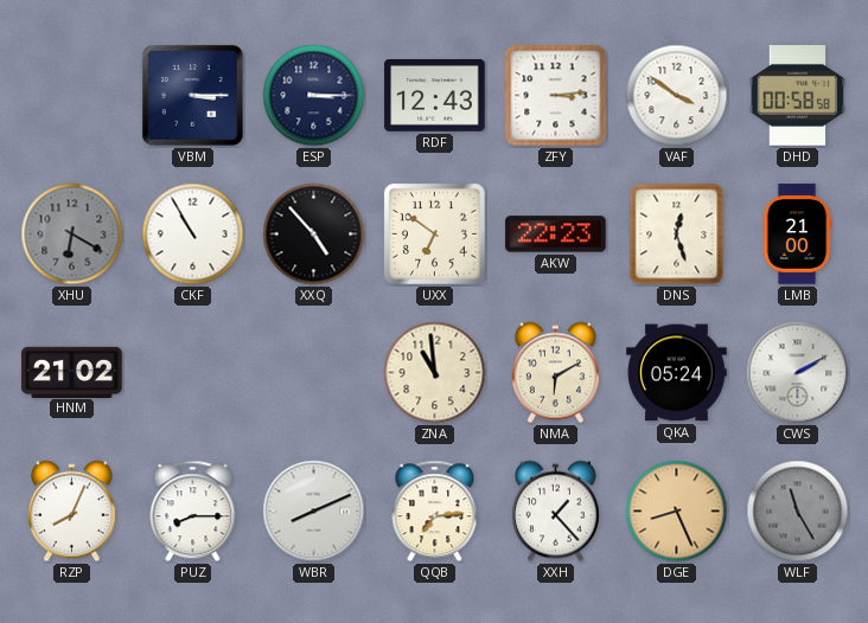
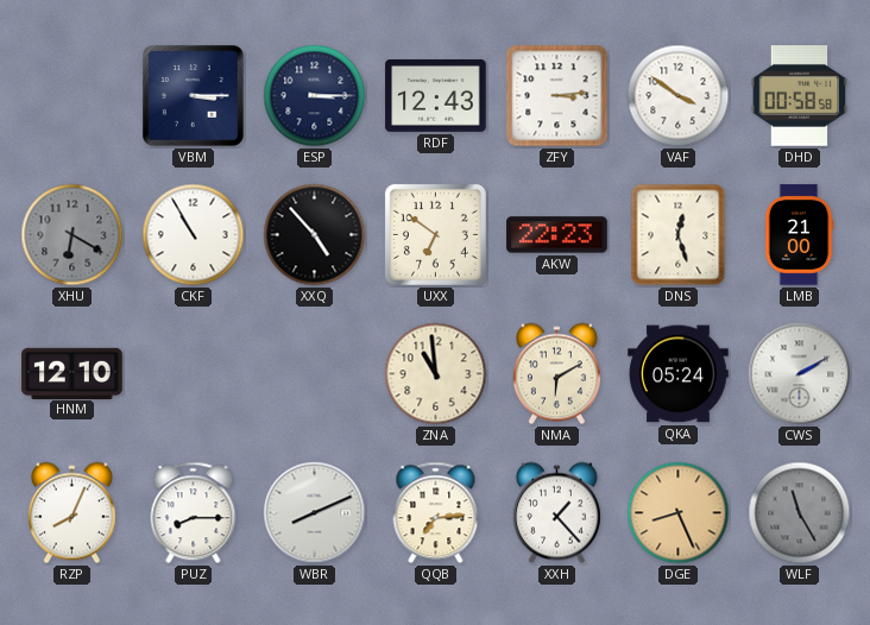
HNM: 21:02 -> 12:10
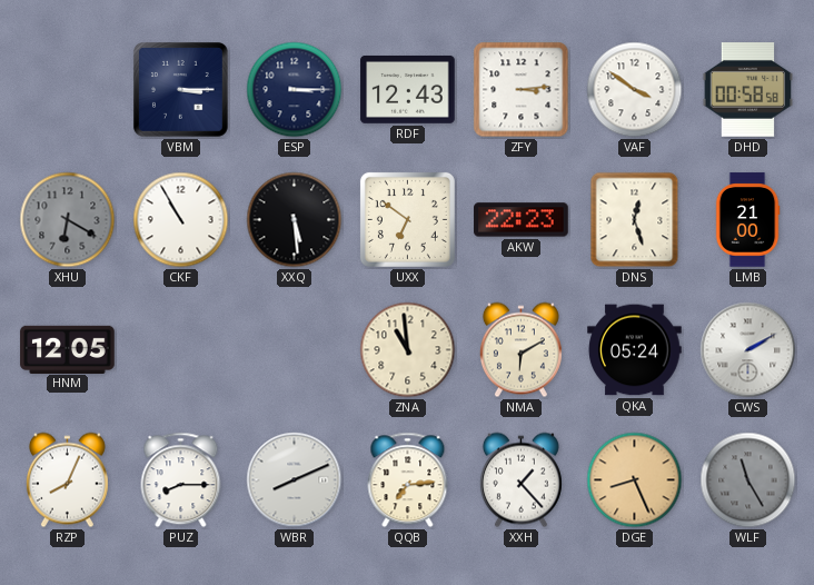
XXQ: 4:53 -> 5:29
HNM: 12:10 -> 12:05
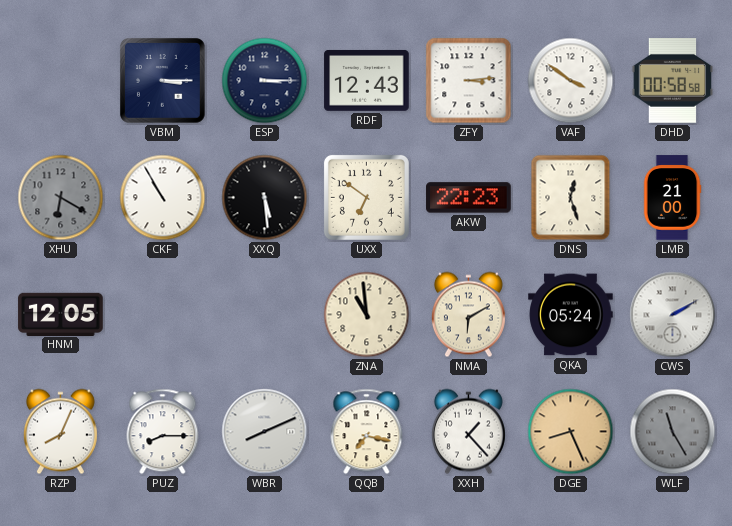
QQB: 7:14 -> 7:17
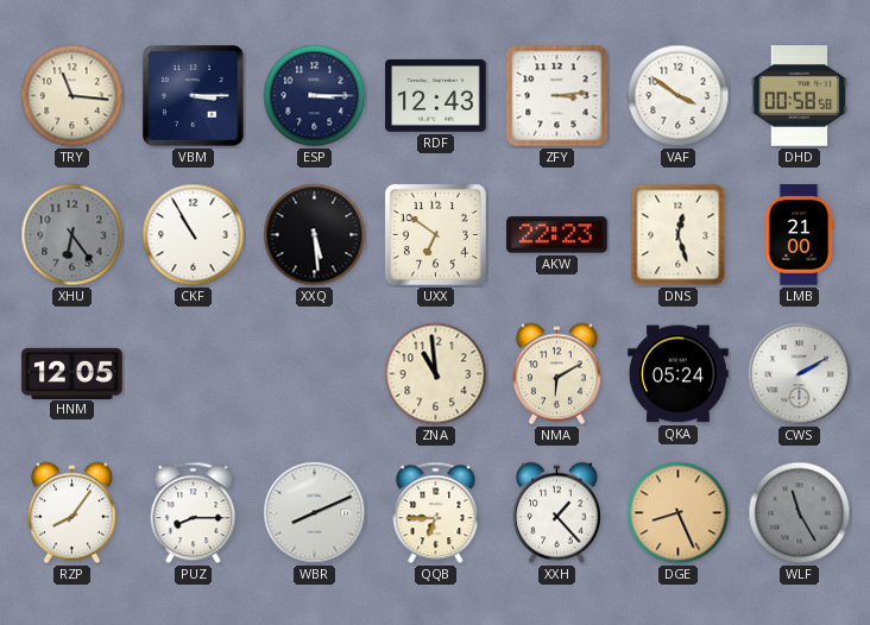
TRY: none -> 11:16
XHU: 6:20 -> 6:24
RZP: 8:04 -> 8:06
QQB: 7:17 -> 6:45
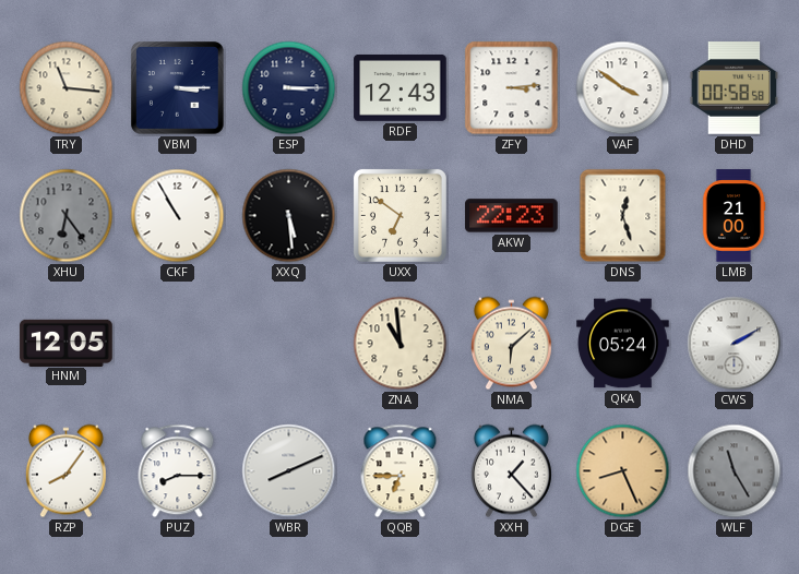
NMA: 6:10 -> 6:08
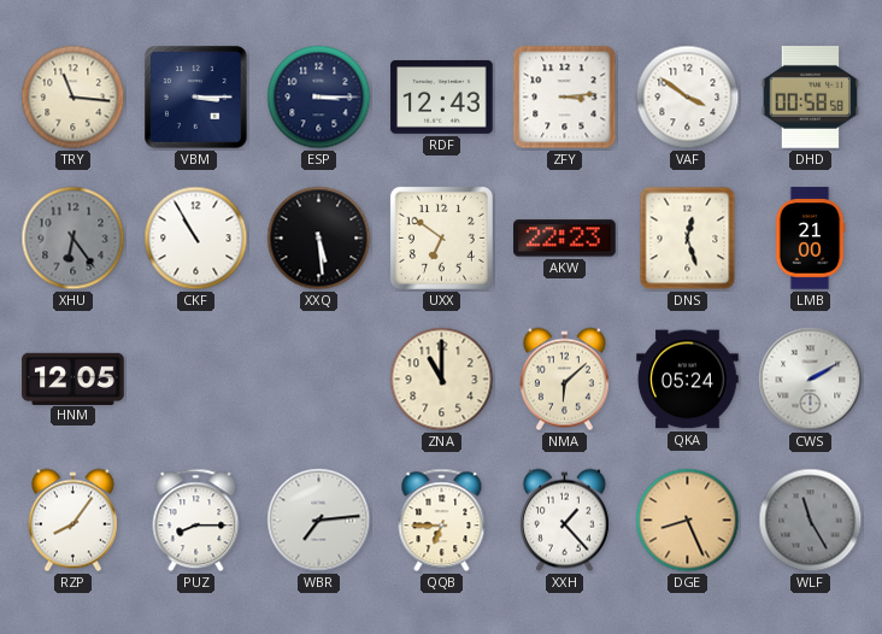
ZNA: 10:59 -> 11:00
WBR: 8:11 -> 7:14
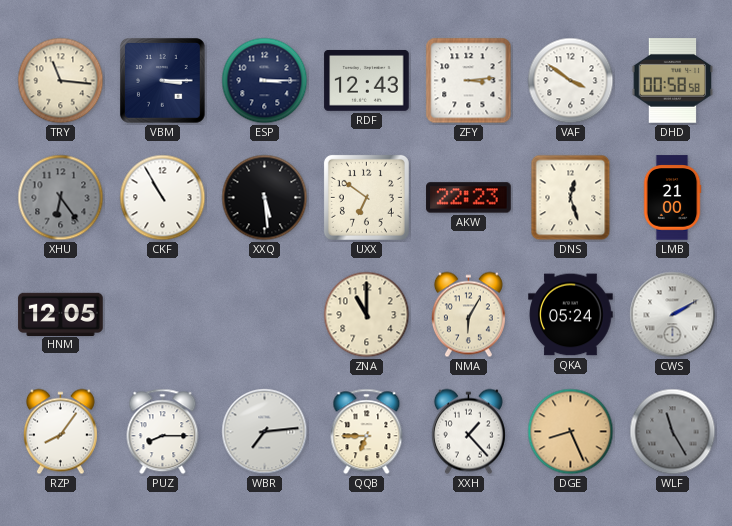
NMA: 6:08 -> 6:05
